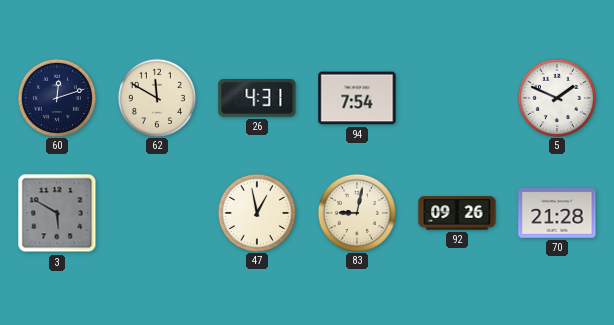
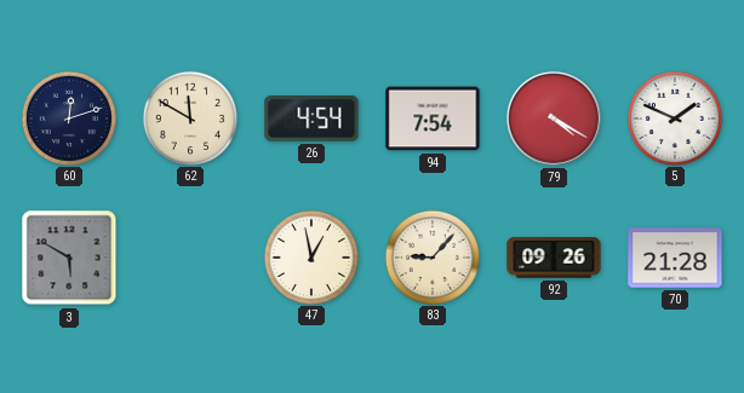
26: 4:31 -> 4:54
79: none -> 4:20
83: 9:02 -> 9:07
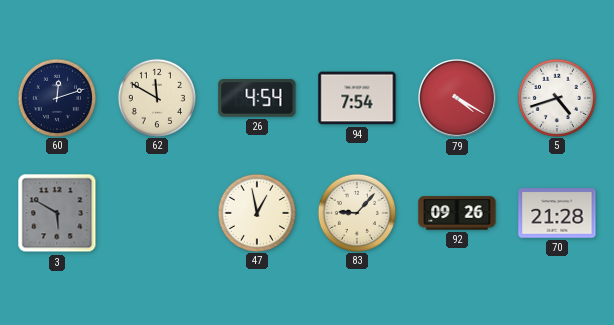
5: 1:49 -> 4:42
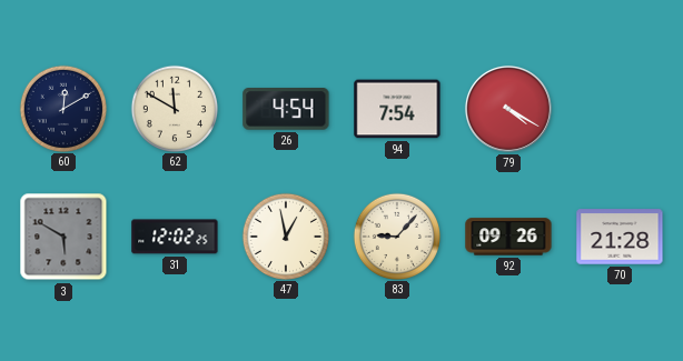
60: 12:12 -> 12:10
5: 4:42 -> none
31: none -> 12:02
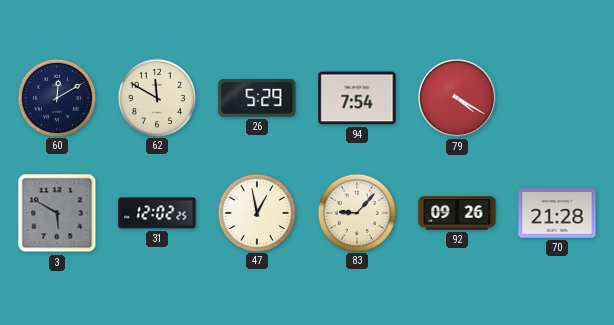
26: 4:54 -> 5:29
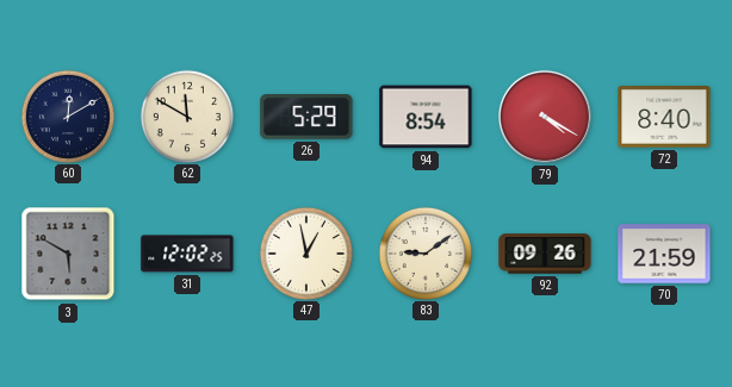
94: 7:54 -> 8:54
72: none -> 8:40
83: 9:07 -> 9:09
70: 21:28 -> 21:59
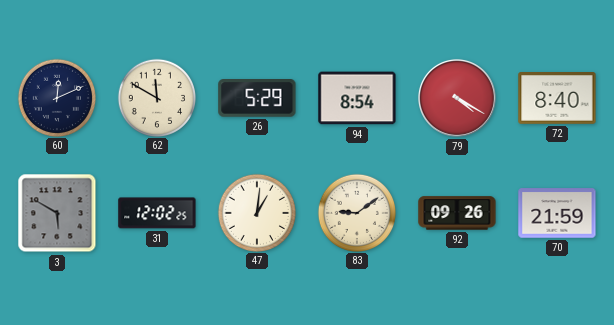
60: 12:10 -> 12:11
47: 12:58 -> 1:01
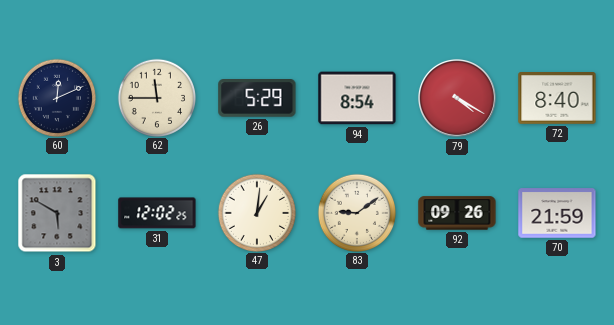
62: 11:50 -> 11:45
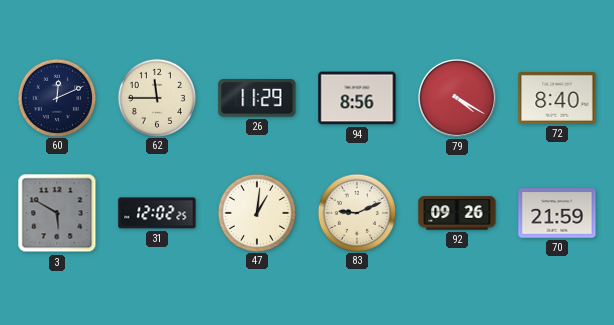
26: 5:29 -> 11:29
94: 8:54 -> 8:56
83: 9:09 -> 9:11
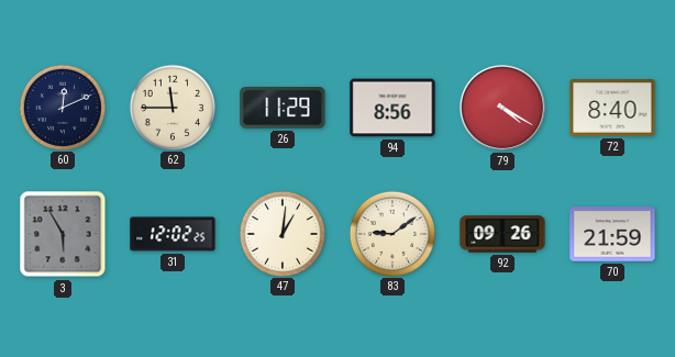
3: 5:50 -> 5:55
83: 9:11 -> 9:09
